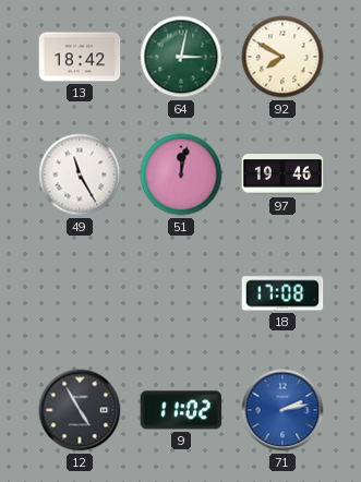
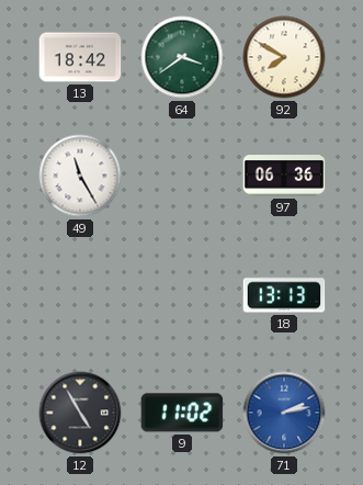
64: 3:02 -> 3:39
51: 12:02 -> none
97: 19:46 -> 06:36
18: 17:08 -> 13:13
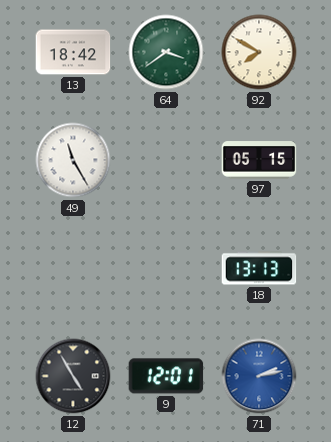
97: 06:36 -> 05:15
9: 11:02 -> 12:01
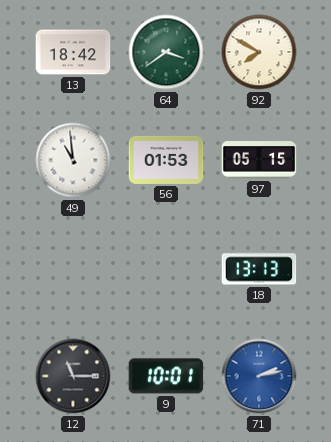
49: 11:25 -> 10:59
56: none -> 01:53
12: 4:55 -> 11:15
9: 12:01 -> 10:01
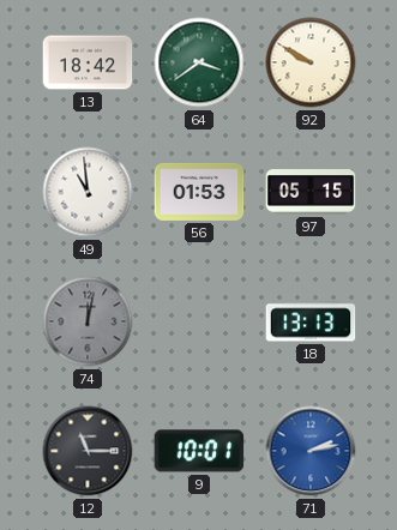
92: 7:50 -> 9:50
74: none -> 12:02
